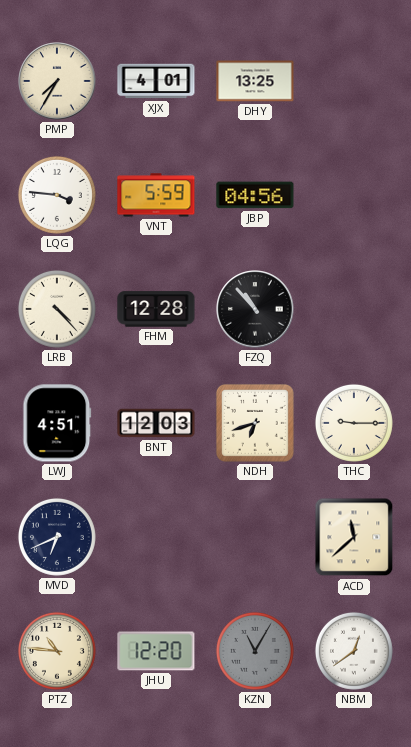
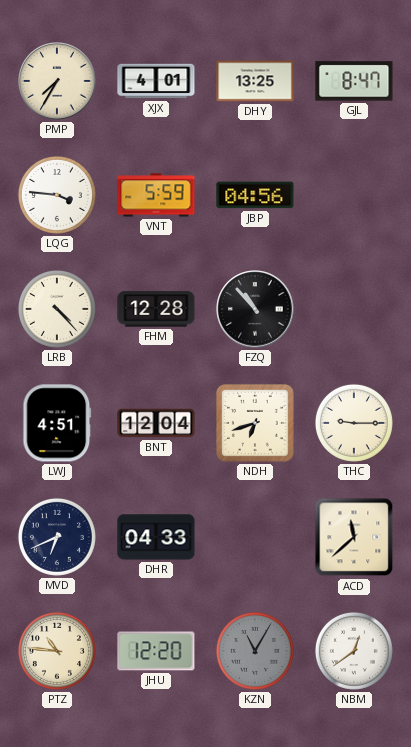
GJL: none -> 8:47
BNT: 12:03 -> 12:04
DHR: none -> 04:33
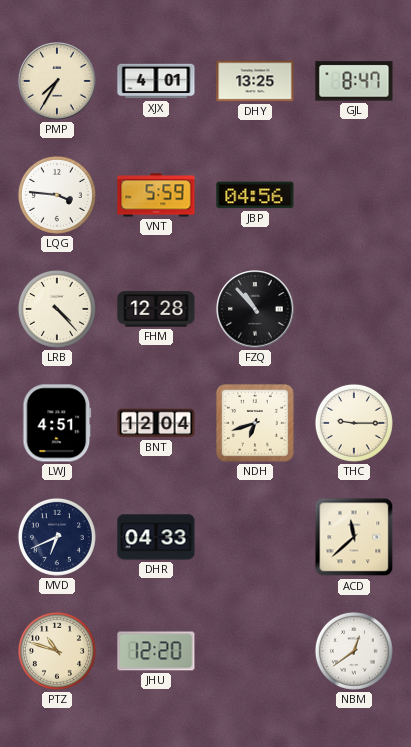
PTZ: 10:46 -> 10:48
KZN: 11:05 -> none
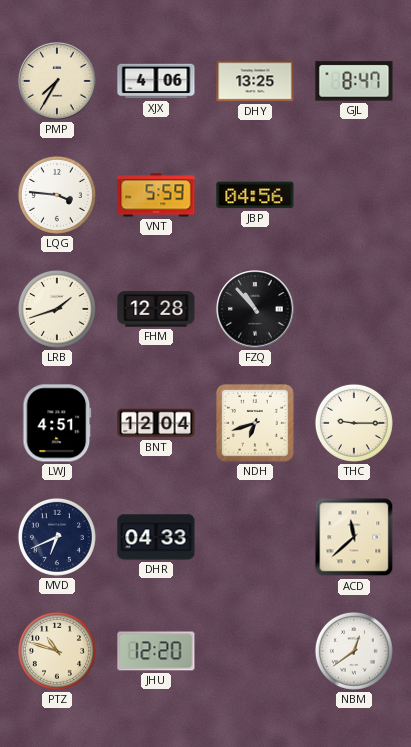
XJX: 4:01 -> 4:06
LRB: 4:23 -> 1:42
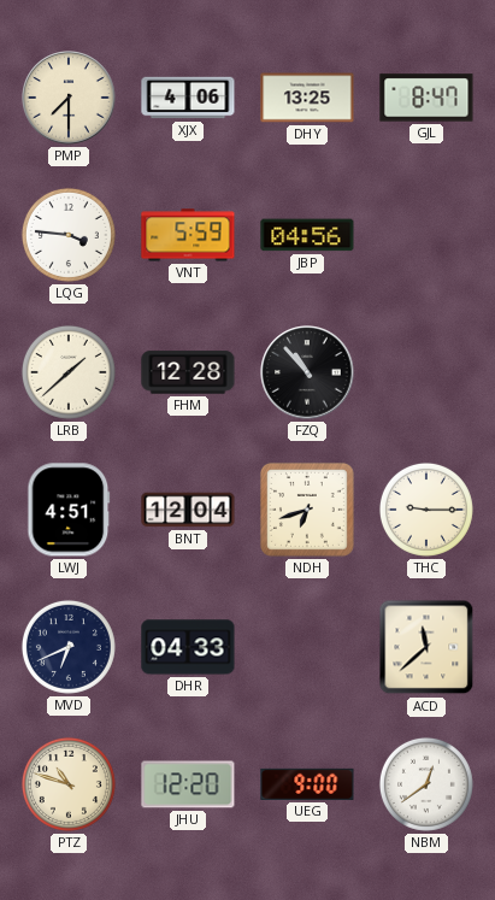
PMP: 7:35 -> 7:30
LRB: 1:42 -> 1:38
UEG: none -> 9:00
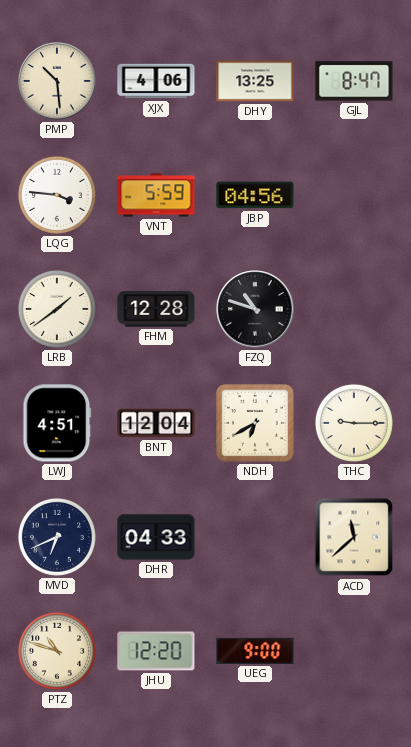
PMP: 7:30 -> 10:29
LRB: 1:38 -> 1:39
FZQ: 10:53 -> 10:48
NDH: 6:42 -> 6:40
NBM: 12:39 -> none
